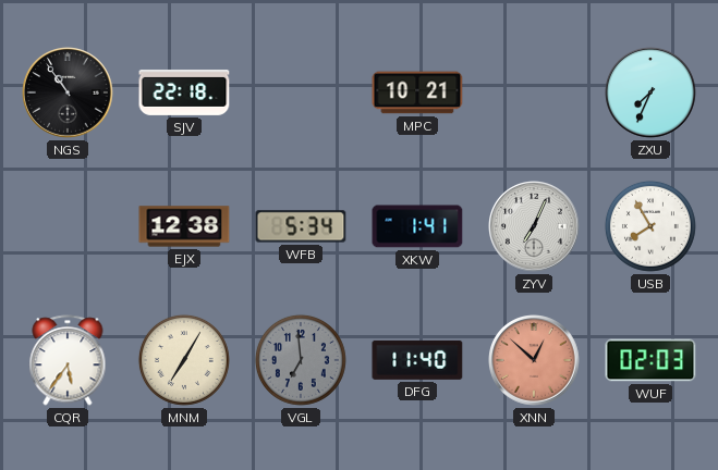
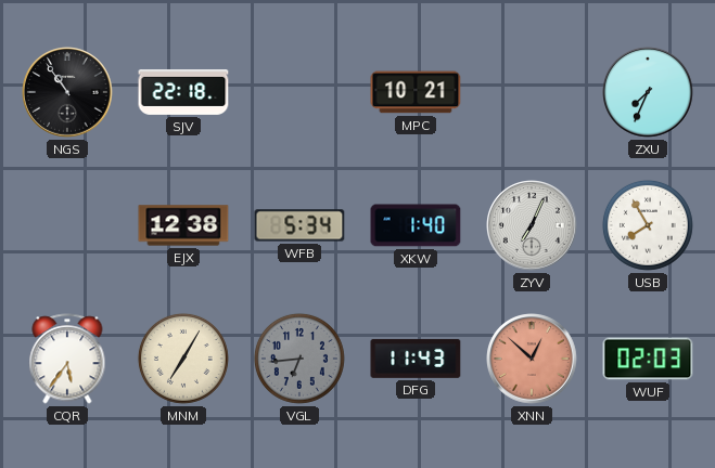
XKW: 1:41 -> 1:40
VGL: 6:59 -> 6:44
DFG: 11:40 -> 11:43
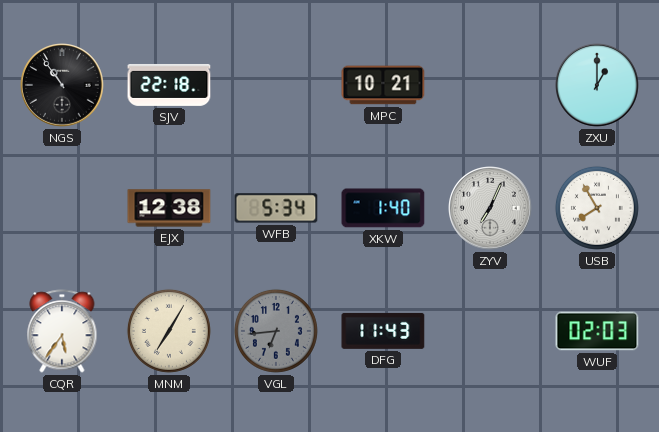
ZXU: 7:34 -> 1:00
XNN: 12:52 -> none
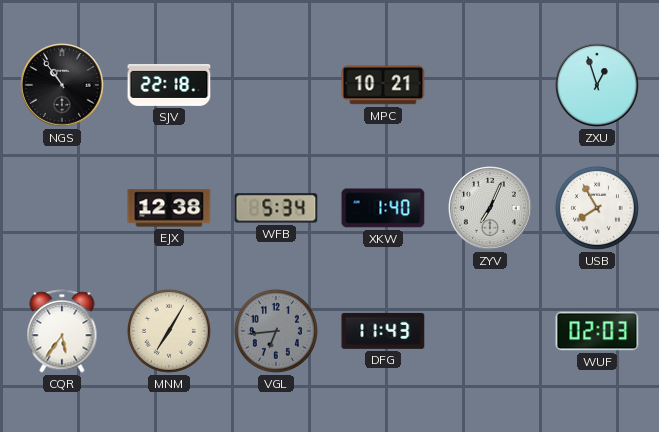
ZXU: 1:00 -> 12:57
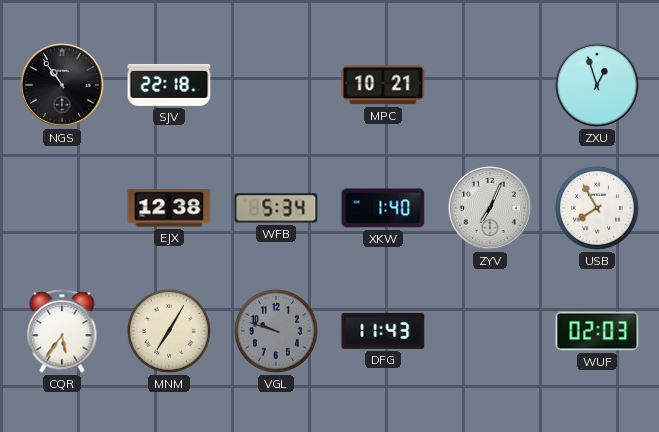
VGL: 6:44 -> 9:48
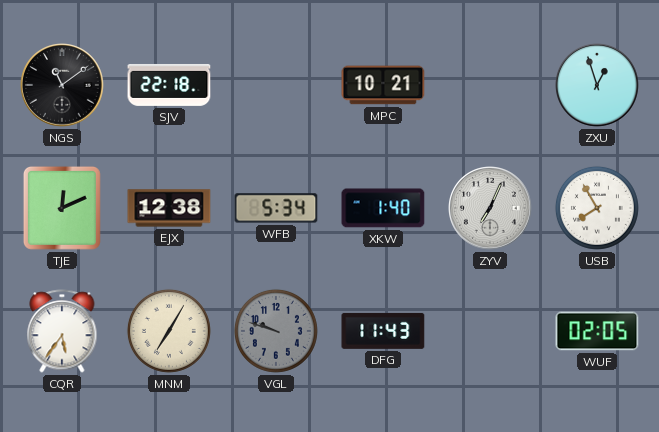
NGS: 10:54 -> 11:09
TJE: none -> 12:11
WUF: 02:03 -> 02:05
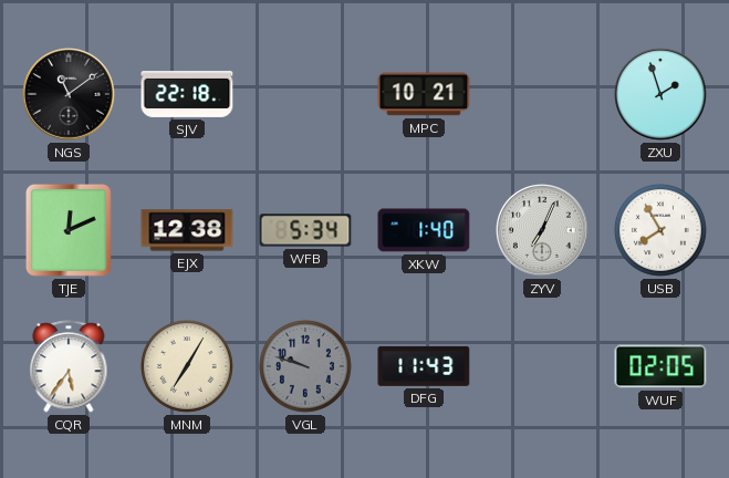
ZXU: 12:57 -> 1:57
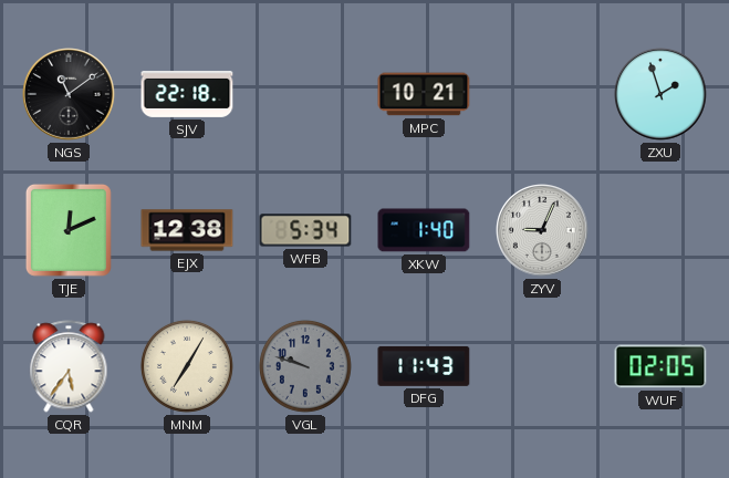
ZYV: 7:04 -> 9:04
USB: 7:55 -> none
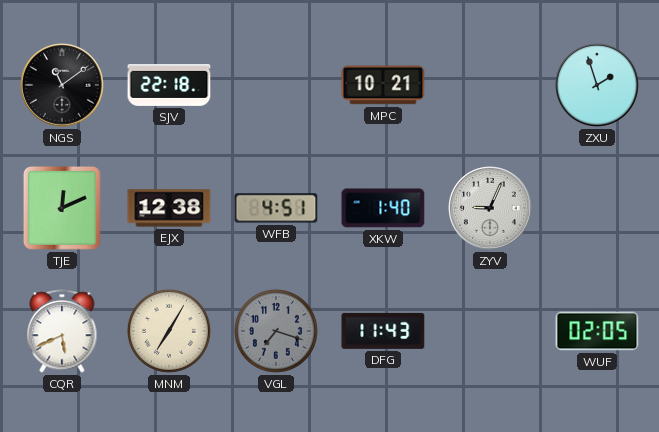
WFB: 5:34 -> 4:51
CQR: 5:36 -> 5:41
VGL: 9:48 -> 7:18
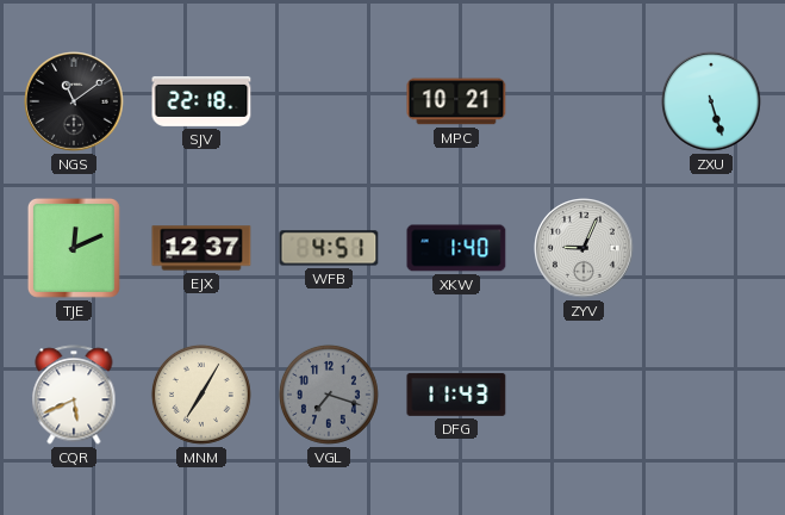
ZXU: 1:57 -> 5:27
EJX: 12:38 -> 12:37
WUF: 02:05 -> none
